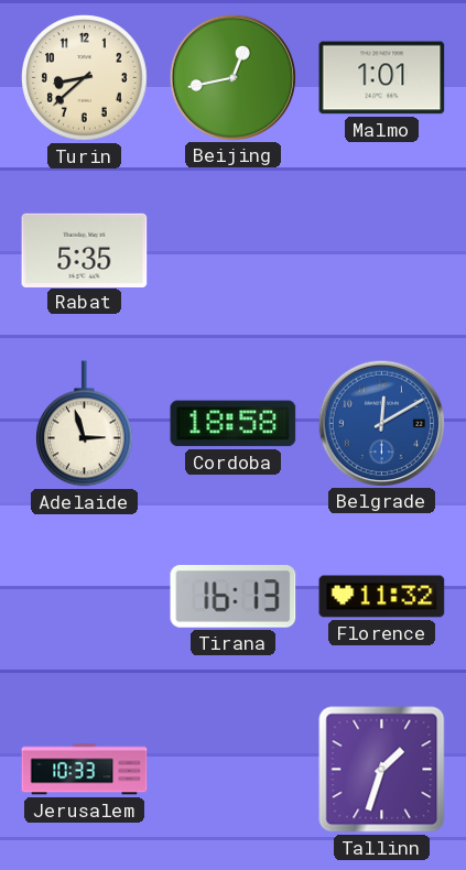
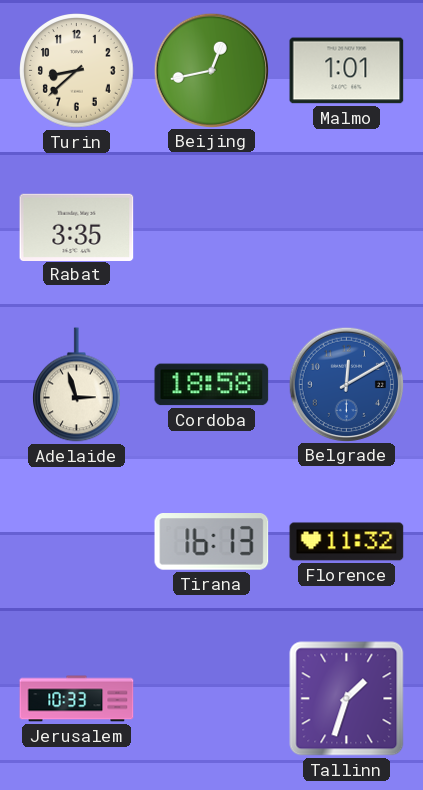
Rabat: 5:35 -> 3:35
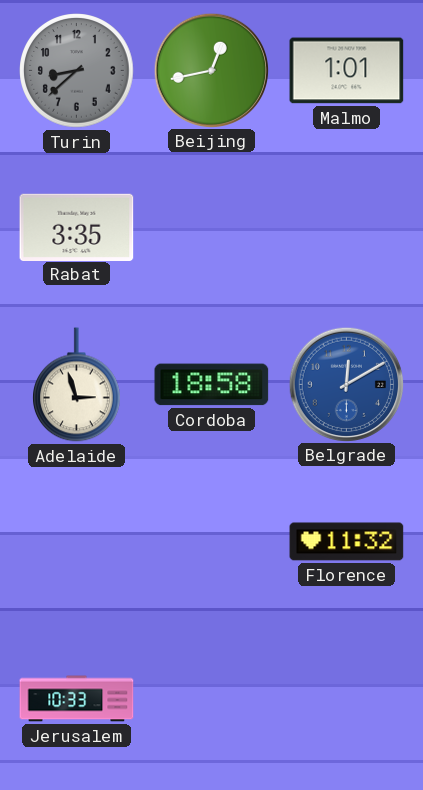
Turin dial: cream -> grey
Tirana: 16:13 -> none
Tallinn: 1:33 -> none
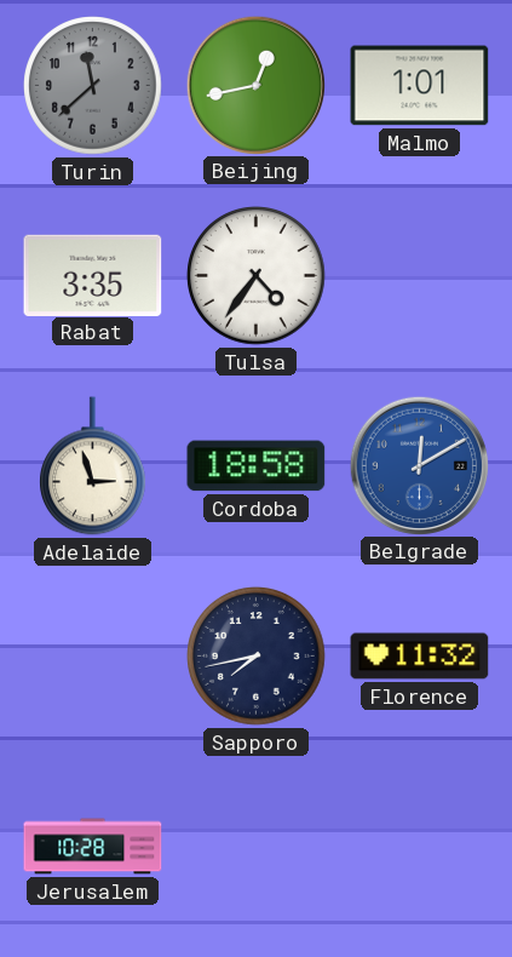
Turin: 8:38 -> 11:38
Tulsa: none -> 4:36
Sapporo: none -> 7:43
Jerusalem: 10:33 -> 10:28
